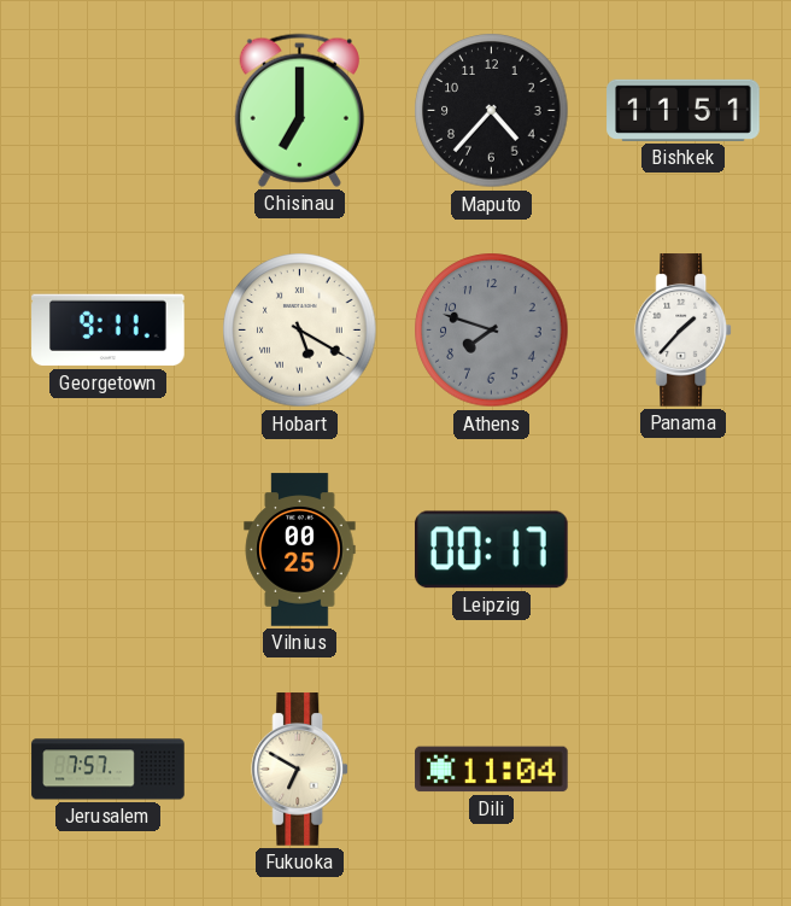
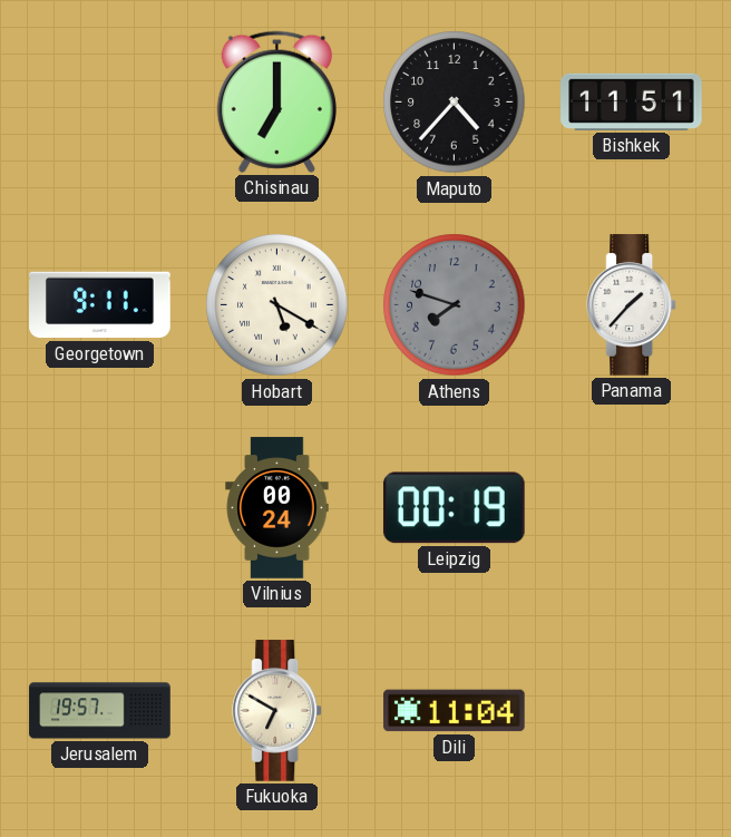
Vilnius: 00:25 -> 00:24
Leipzig: 00:17 -> 00:19
Jerusalem: 7:57 -> 19:57
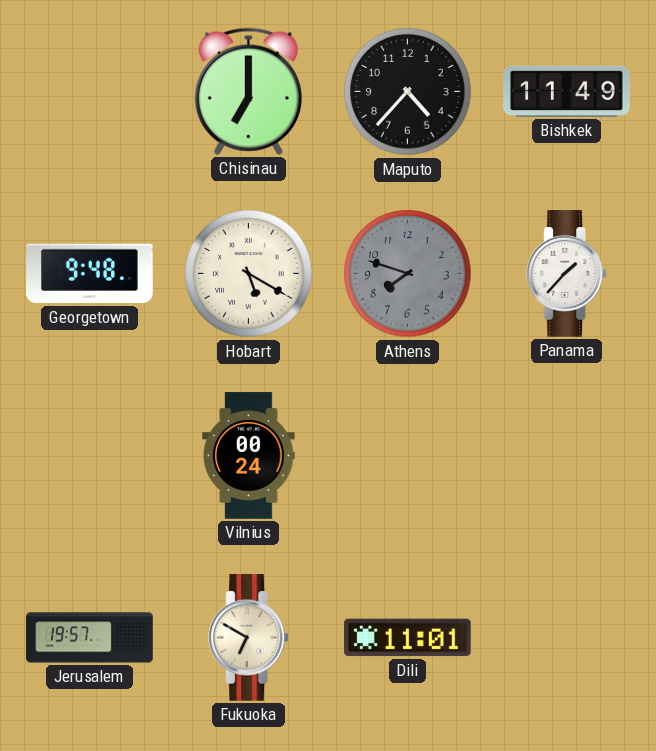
Bishkek: 11:51 -> 11:49
Georgetown: 9:11 -> 9:48
Leipzig: 00:19 -> none
Dili: 11:04 -> 11:01
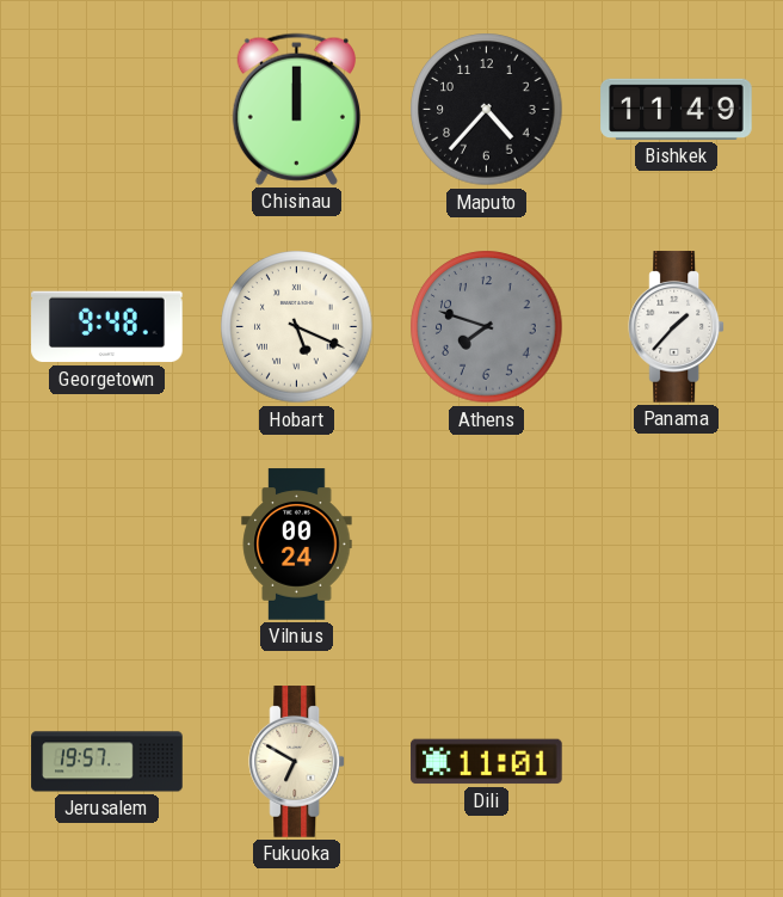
Chisinau: 7:00 -> 12:00
Hobart: 5:20 -> 5:19
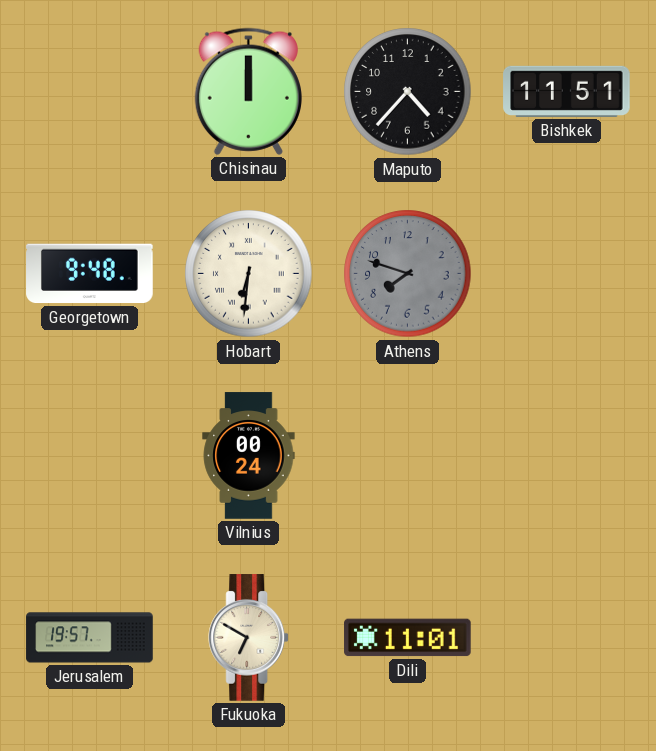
Bishkek: 11:49 -> 11:51
Hobart: 5:19 -> 6:31
Panama: 1:37 -> none
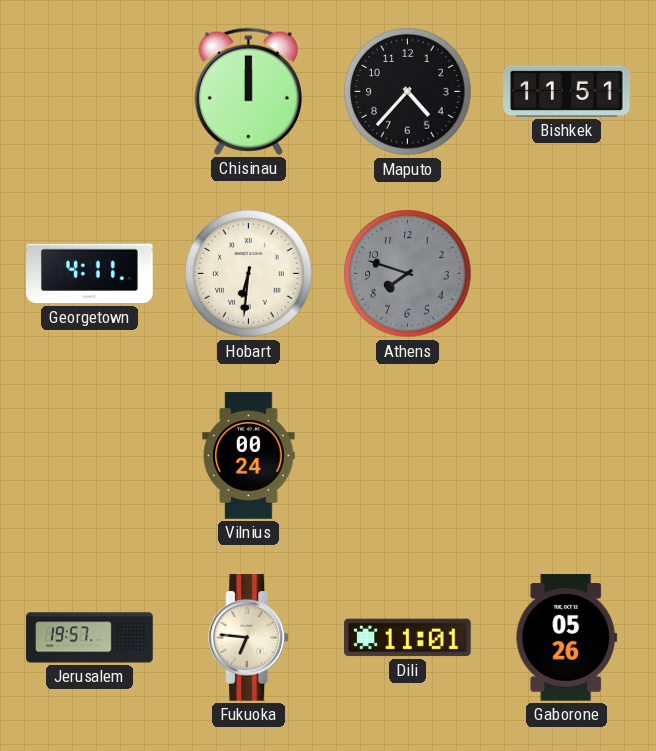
Georgetown: 9:48 -> 4:11
Fukuoka: 6:50 -> 6:46
Gaborone: none -> 05:26
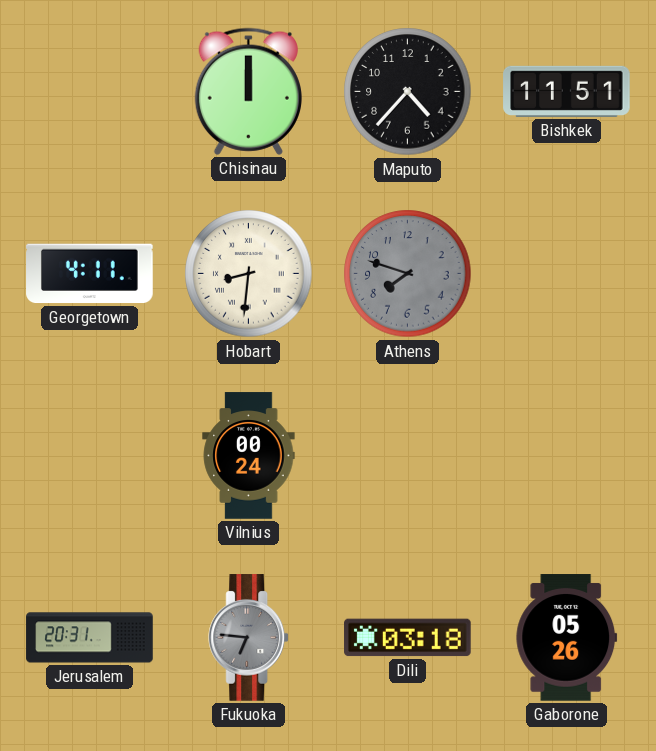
Hobart: 6:31 -> 8:31
Jerusalem: 19:57 -> 20:31
Fukuoka dial: cream -> grey
Dili: 11:01 -> 03:18
